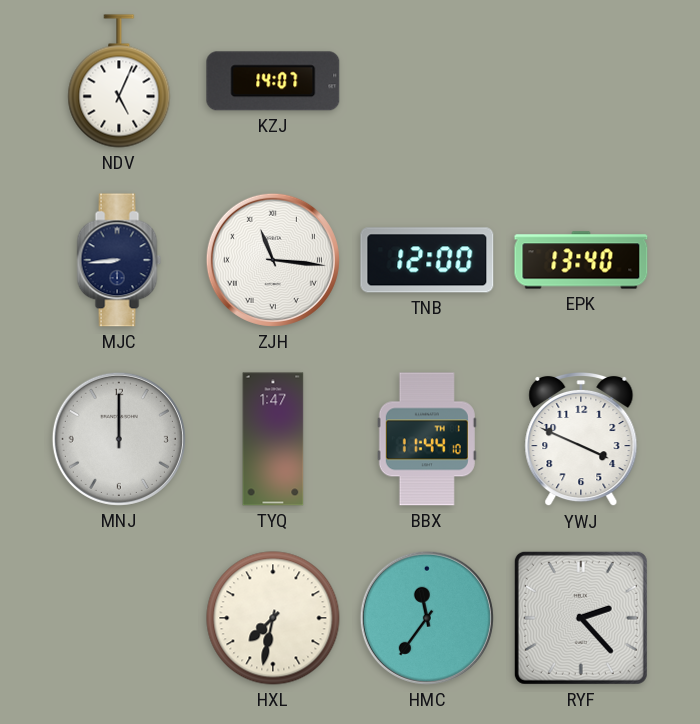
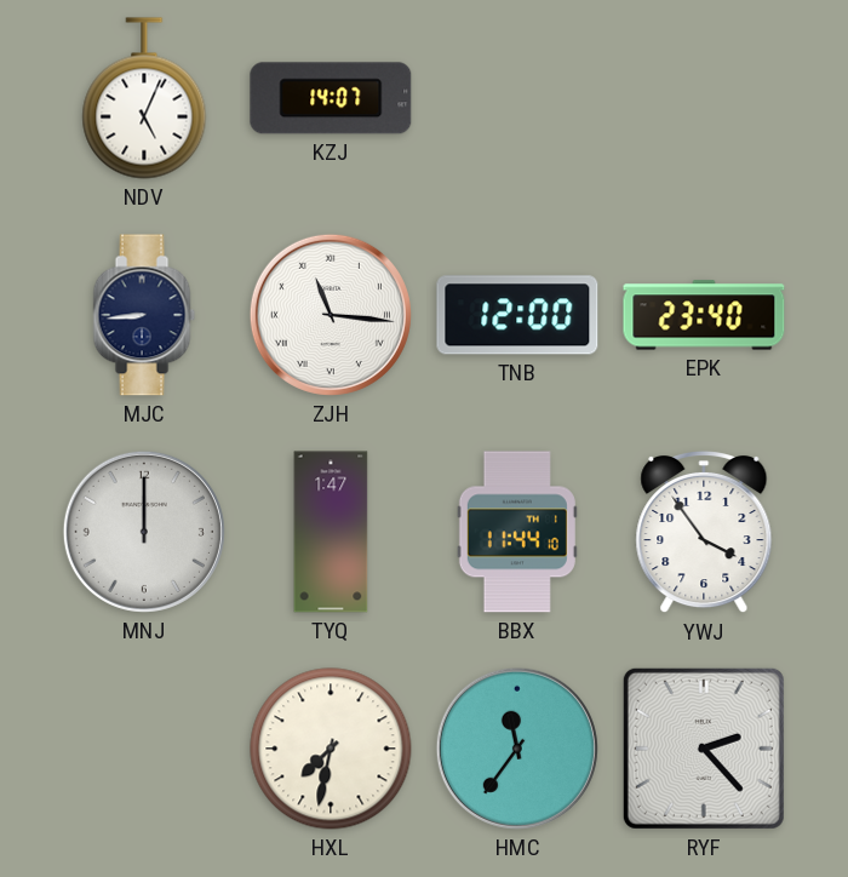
EPK: 13:40 -> 23:40
YWJ: 3:49 -> 3:54
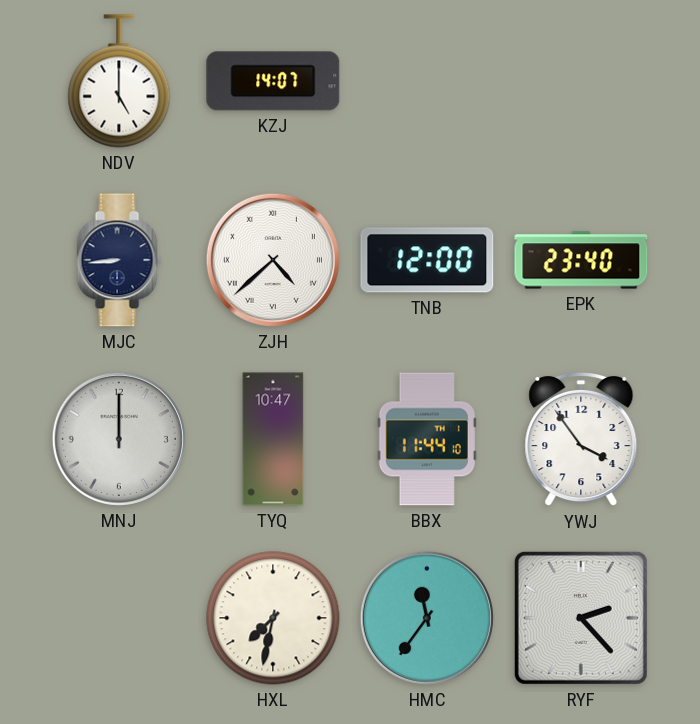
NDV: 5:04 -> 5:00
ZJH: 11:16 -> 4:38
TYQ: 1:47 -> 10:47
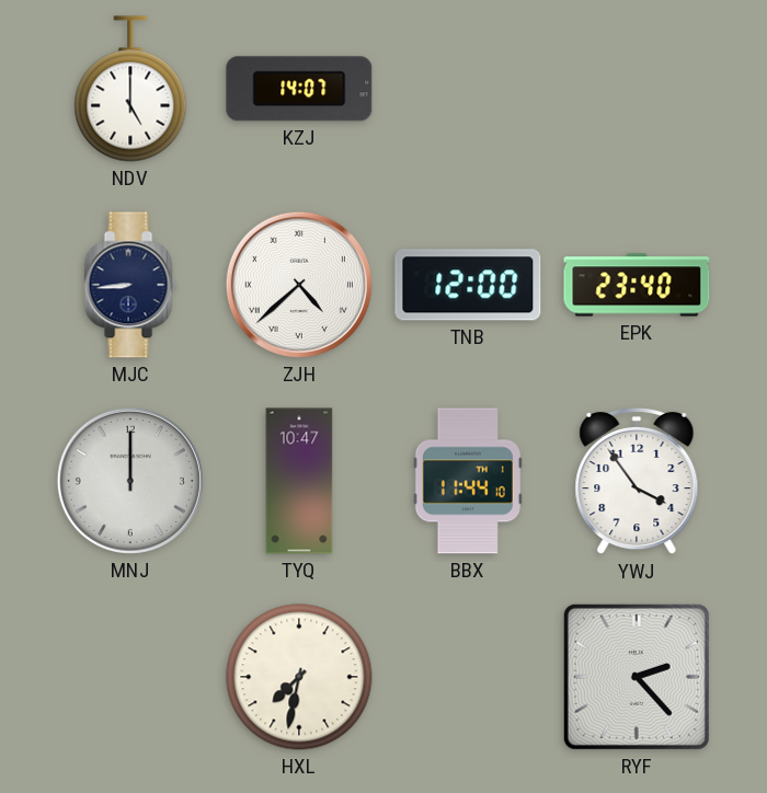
HMC: 11:36 -> none
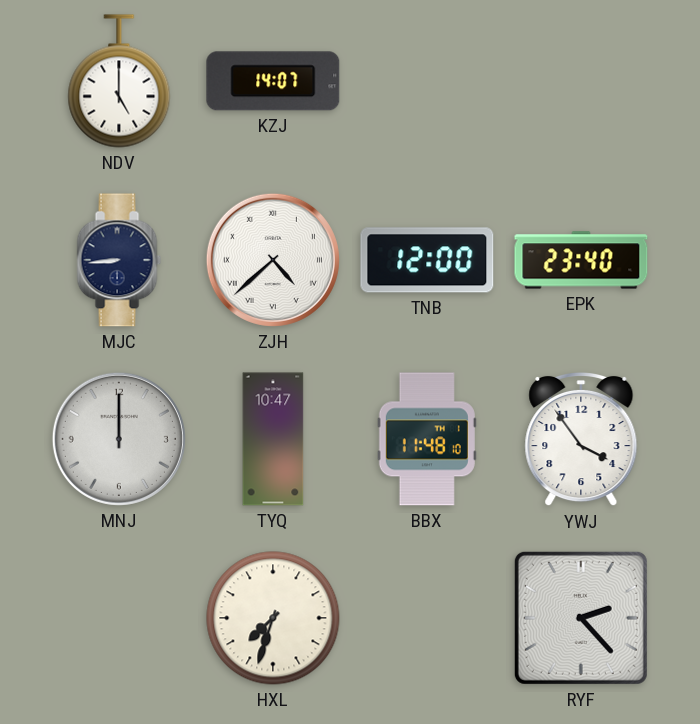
BBX: 11:44 -> 11:48
HXL: 7:32 -> 7:33
